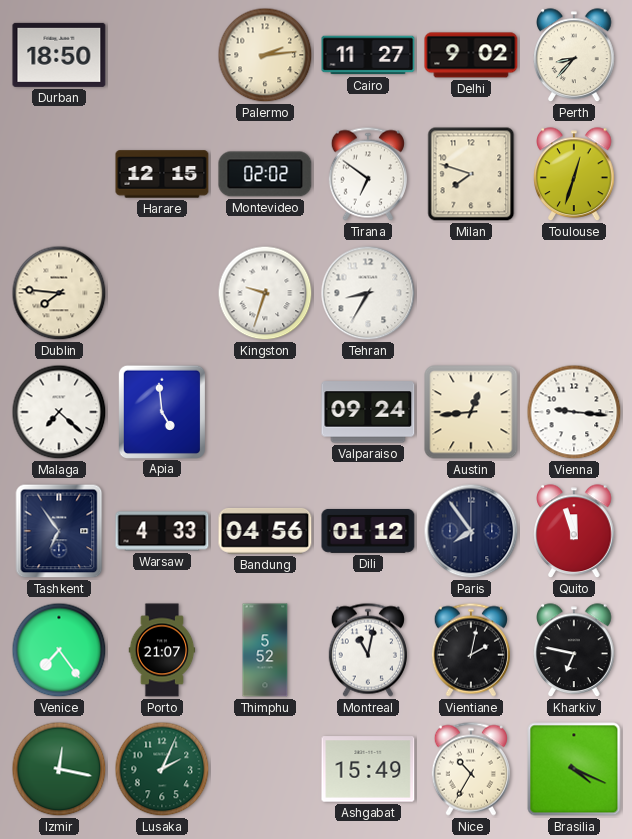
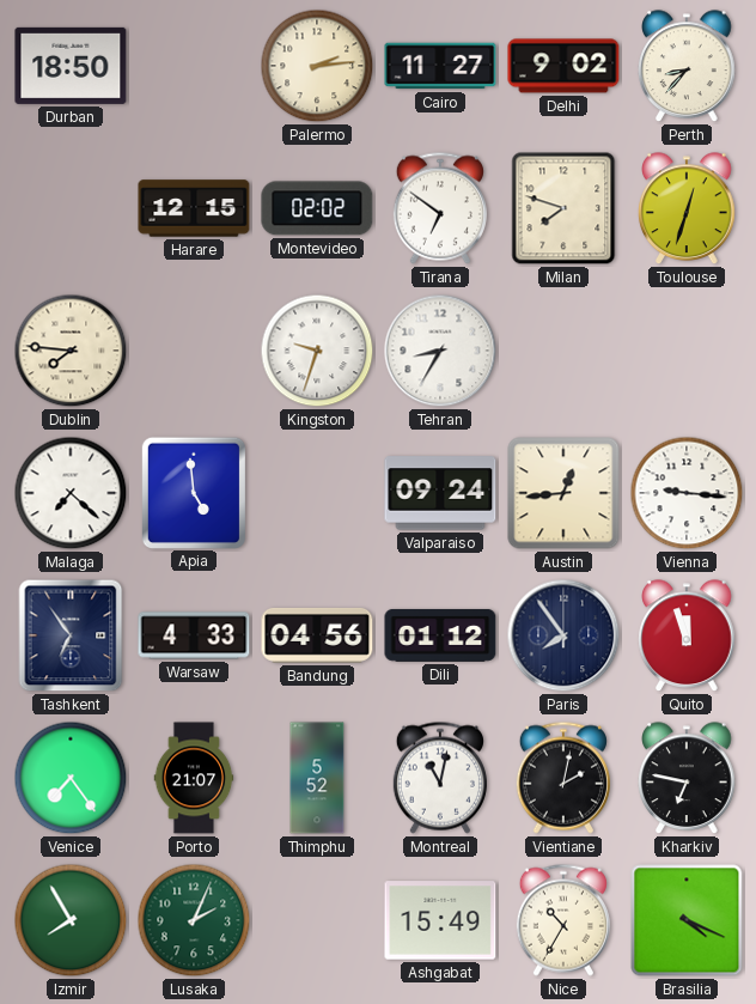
Izmir: 12:17 -> 7:55
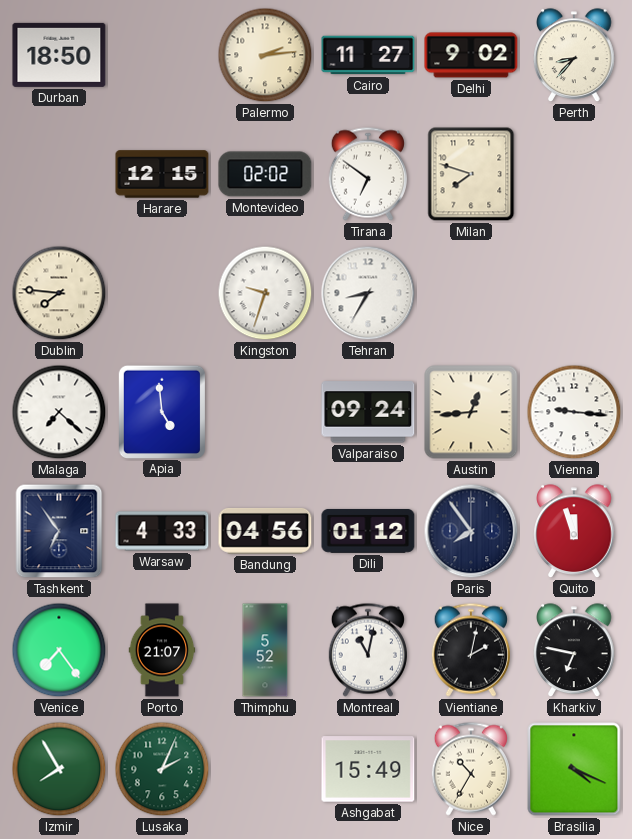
Toulouse: 12:33 -> none
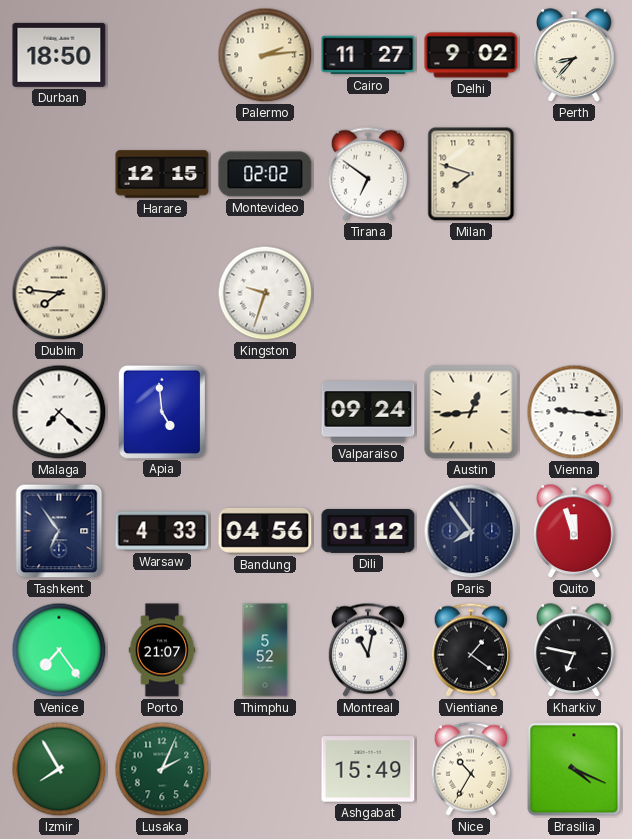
Tehran: 8:35 -> none
Vientiane: 2:02 -> 1:21
